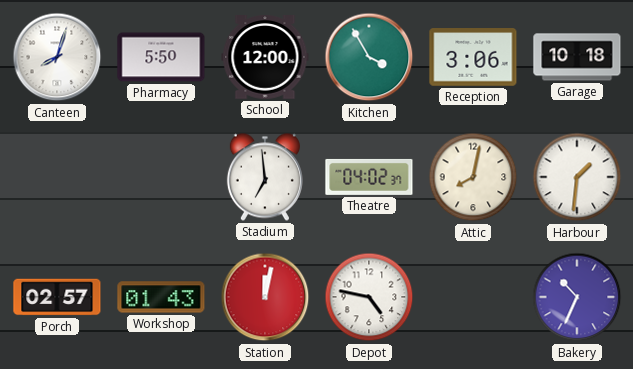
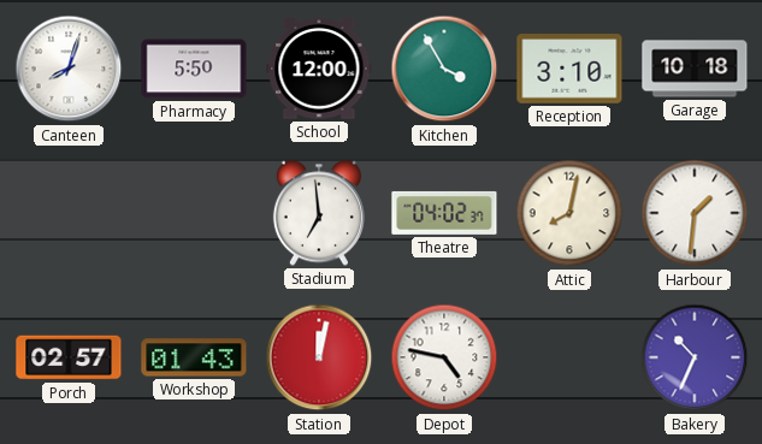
Reception: 3:06 -> 3:10
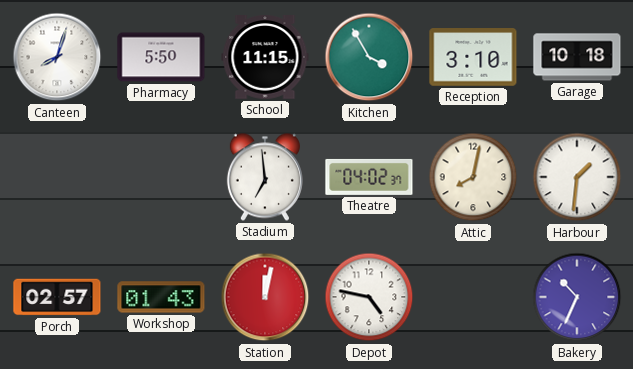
School: 12:00 -> 11:15
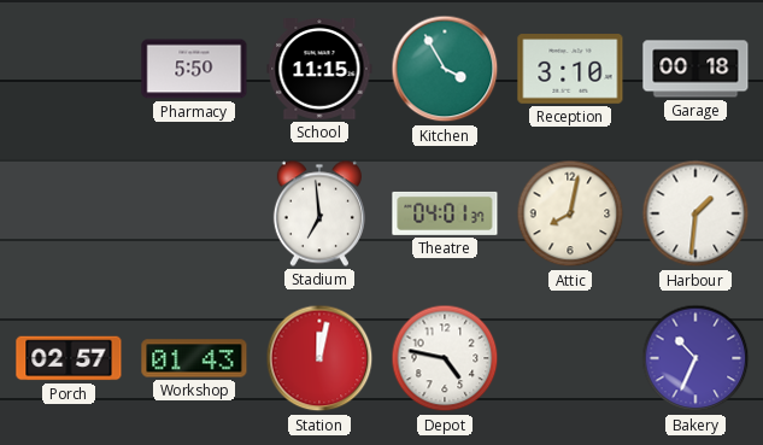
Canteen: 8:03 -> none
Garage: 10:18 -> 00:18
Theatre: 04:02 -> 04:01
